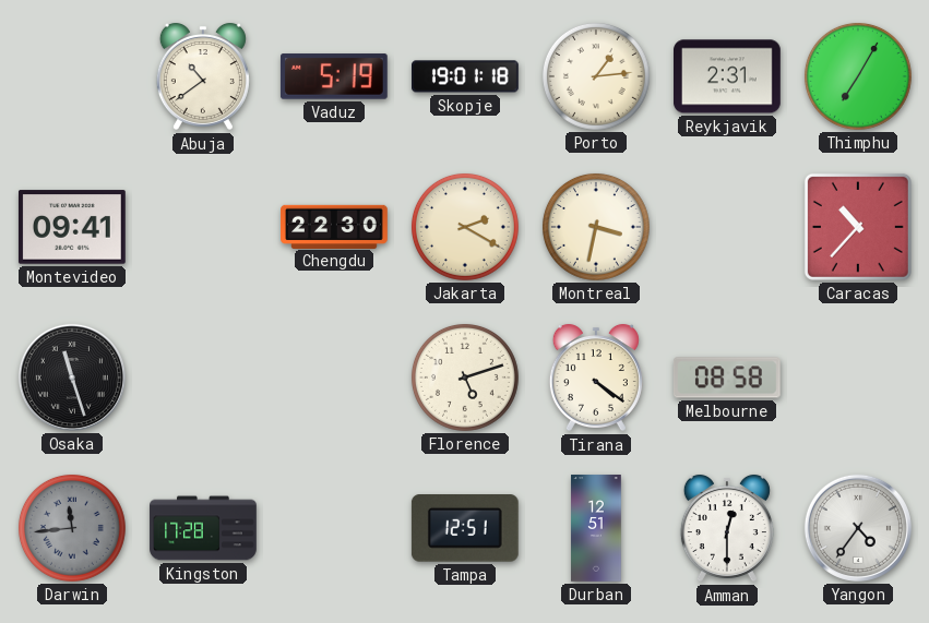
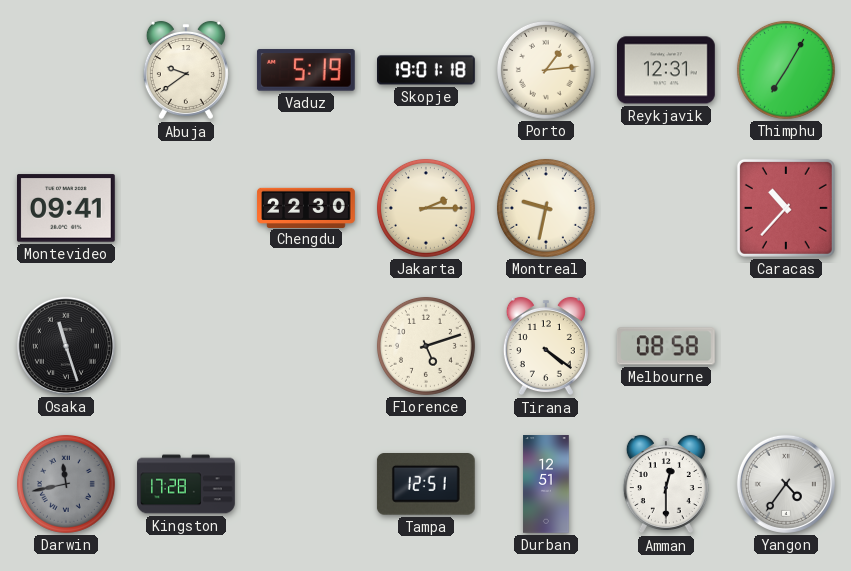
Abuja: 10:39 -> 9:39
Reykjavik: 2:31 -> 12:31
Jakarta: 2:20 -> 2:15
Montreal: 3:32 -> 9:32
Darwin: 11:44 -> 11:43
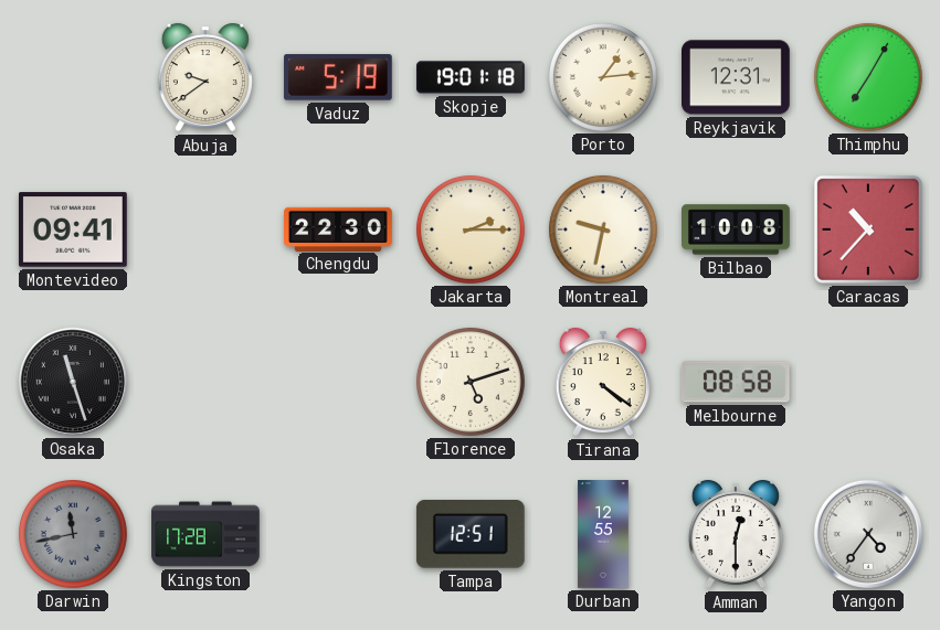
Bilbao: none -> 10:08
Durban: 12:51 -> 12:55
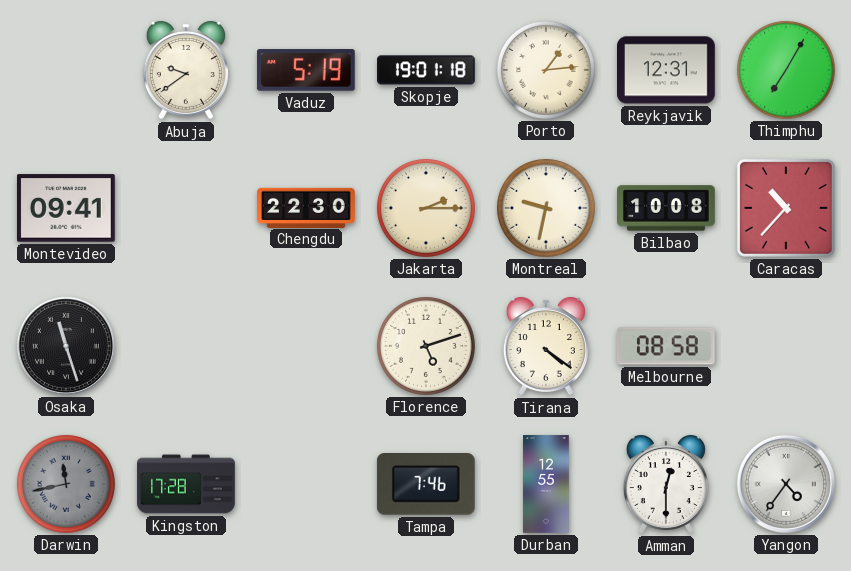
Tampa: 12:51 -> 7:46
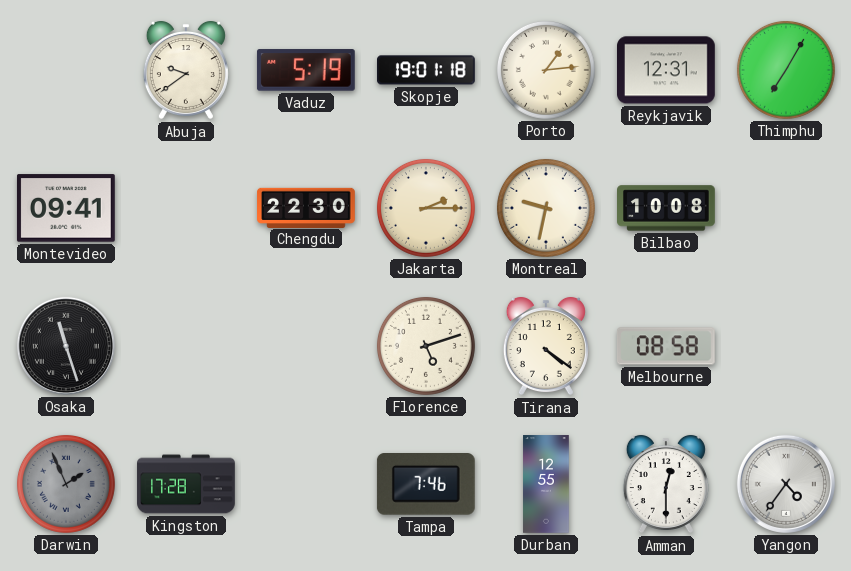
Caracas: 10:37 -> none
Darwin: 11:43 -> 1:56
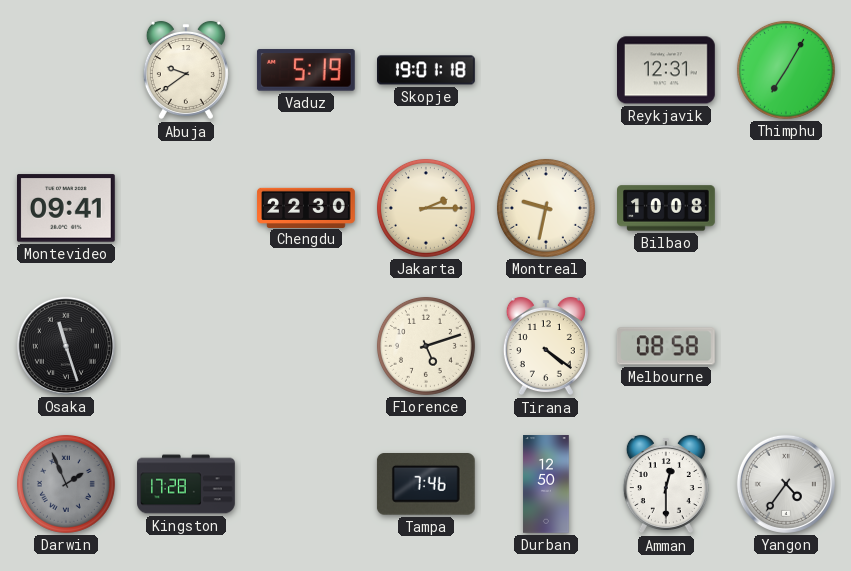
Porto: 1:14 -> none
Durban: 12:55 -> 12:50
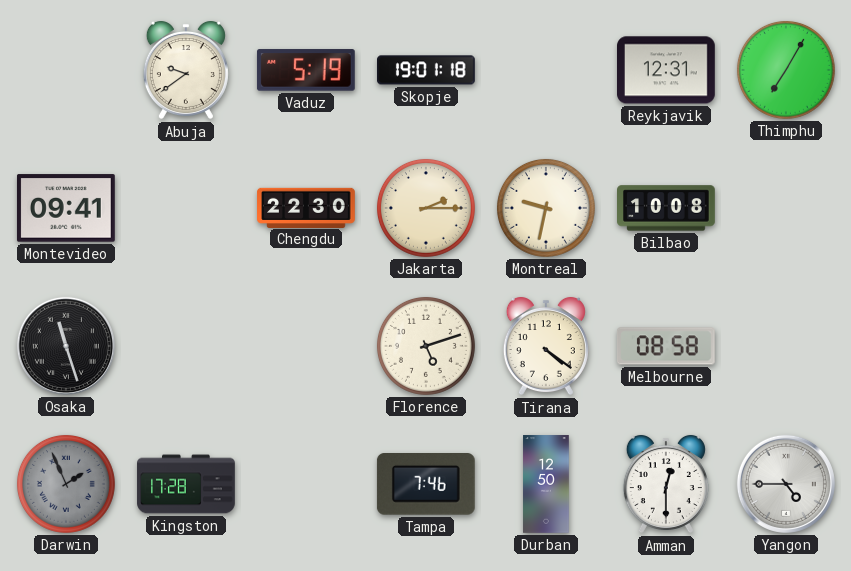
Yangon: 4:36 -> 4:45
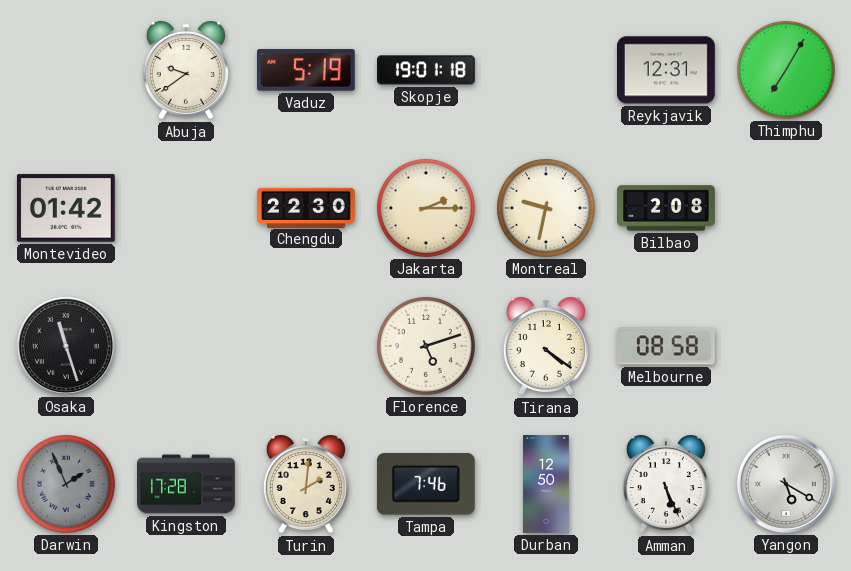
Montevideo: 09:41 -> 01:42
Bilbao: 10:08 -> 2:08
Turin: none -> 2:01
Amman: 12:30 -> 5:26
Yangon: 4:45 -> 5:20
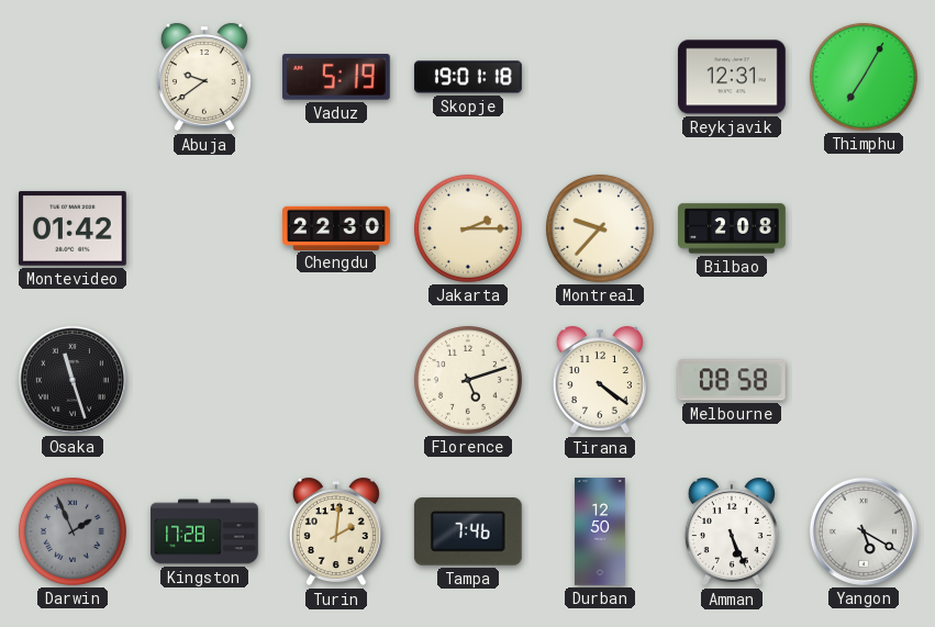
Montreal: 9:32 -> 9:37
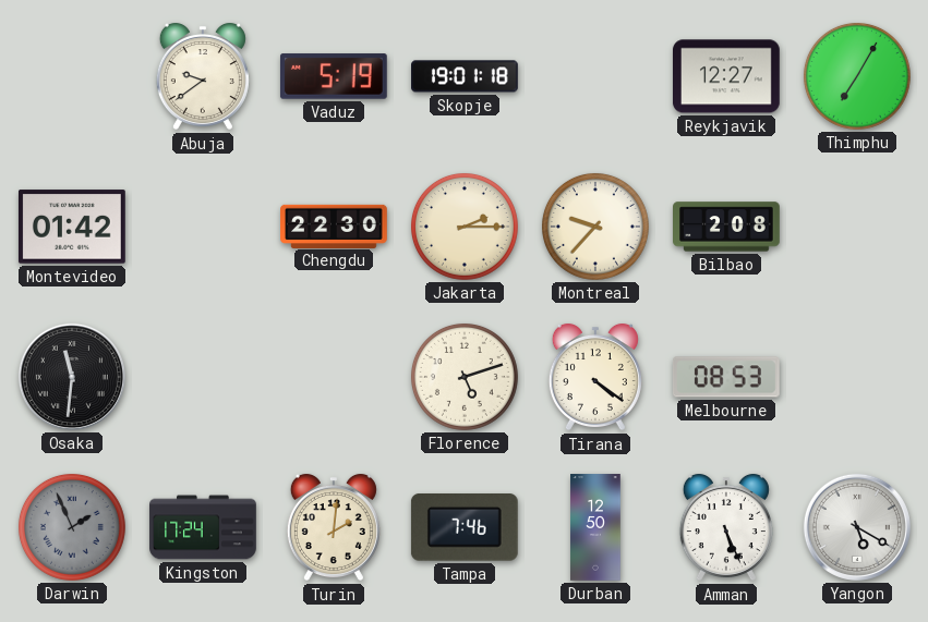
Reykjavik: 12:31 -> 12:27
Osaka: 11:27 -> 11:31
Melbourne: 08:58 -> 08:53
Kingston: 17:28 -> 17:24
